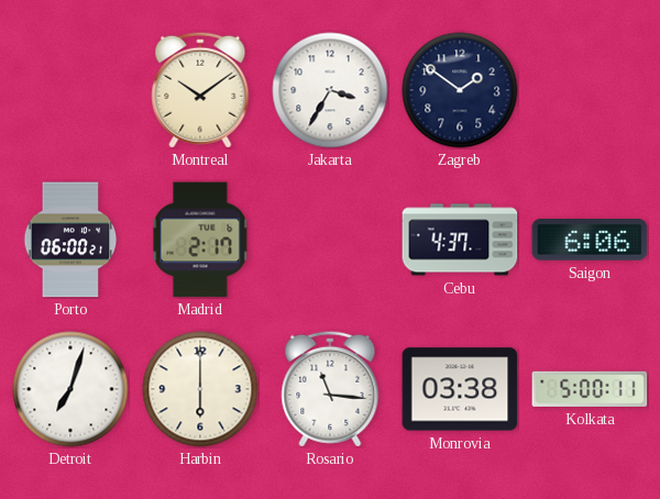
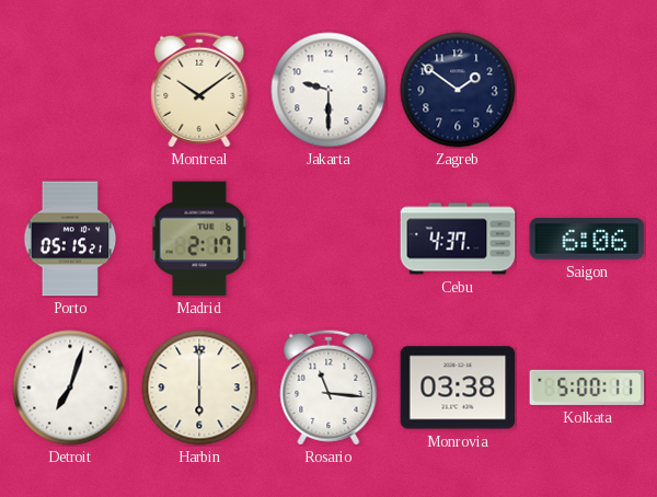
Jakarta: 3:35 -> 9:30
Porto: 06:00 -> 05:15
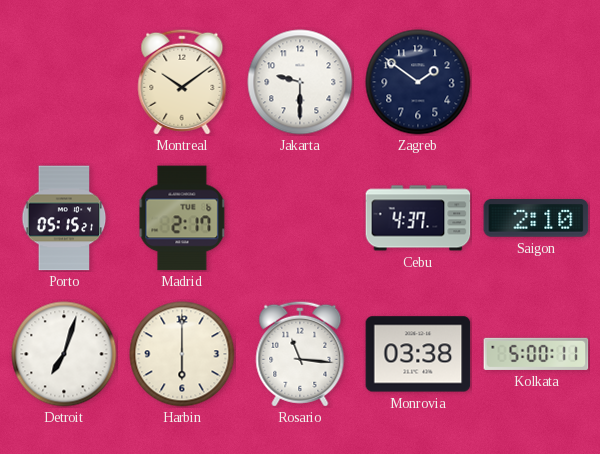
Saigon: 6:06 -> 2:10
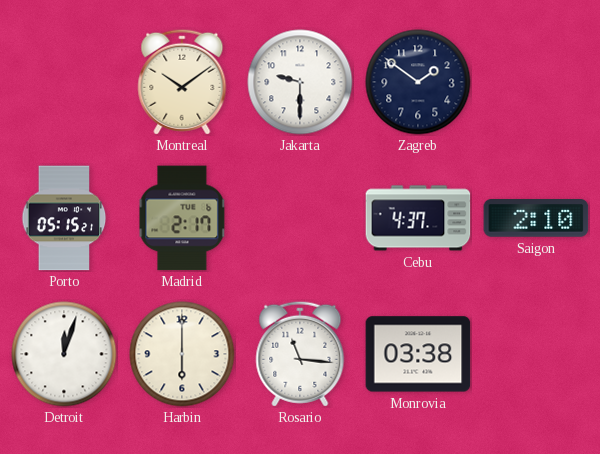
Detroit: 7:03 -> 12:03
Kolkata: 5:00 -> none
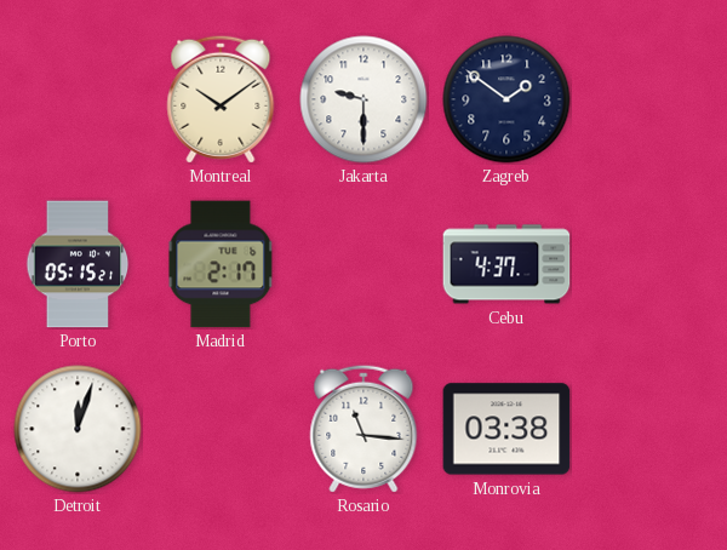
Saigon: 2:10 -> none
Harbin: 6:00 -> none
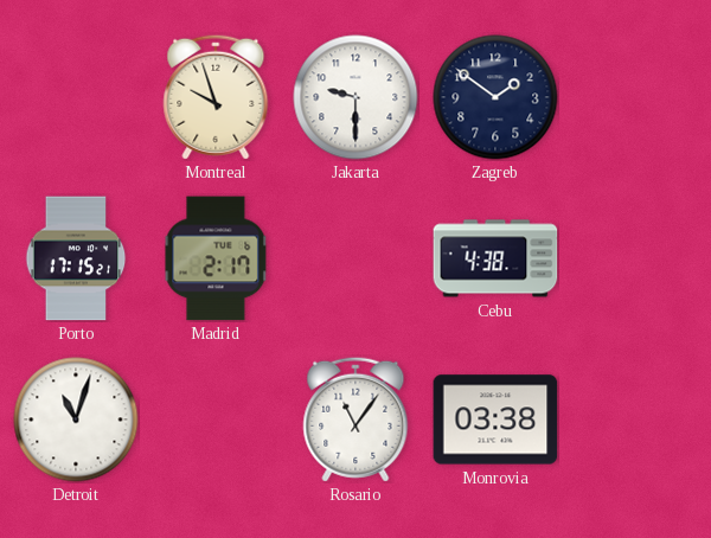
Montreal: 10:09 -> 9:57
Porto: 05:15 -> 17:15
Cebu: 4:37 -> 4:38
Detroit: 12:03 -> 11:03
Rosario: 11:16 -> 11:06
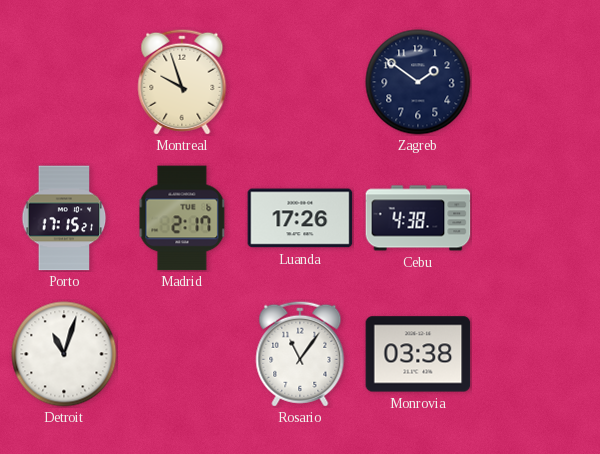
Jakarta: 9:30 -> none
Luanda: none -> 17:26
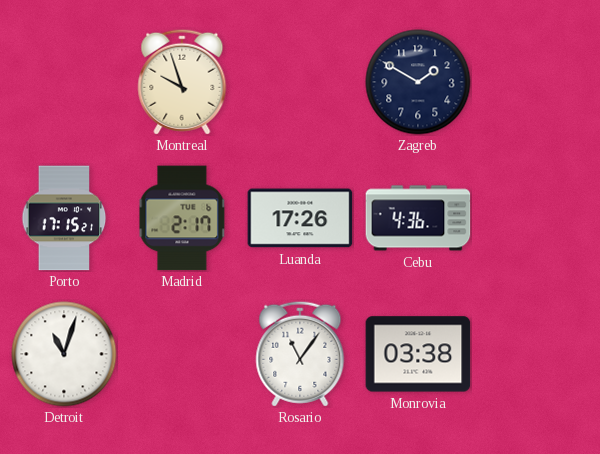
Zagreb: 1:51 -> 1:50
Cebu: 4:38 -> 4:36
